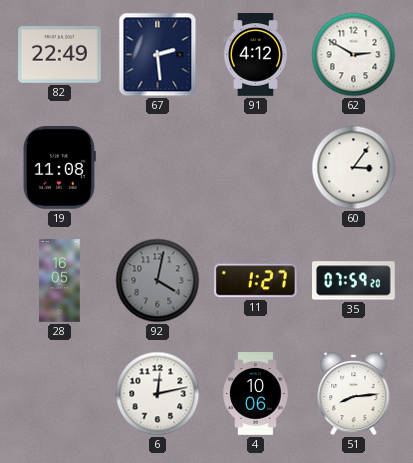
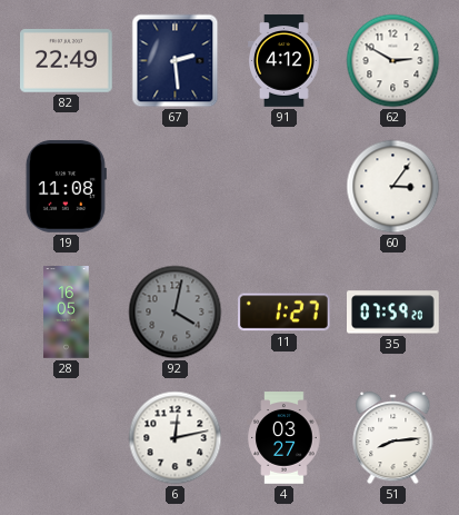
4: 10:06 -> 03:27
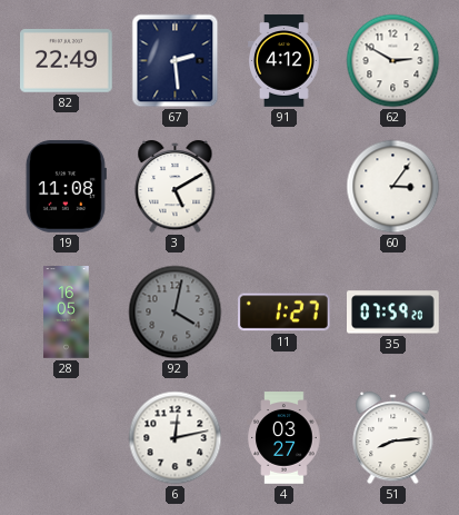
3: none -> 5:10
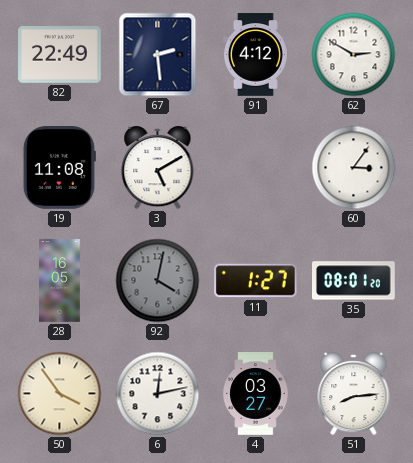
35: 07:59 -> 08:01
50: none -> 3:54
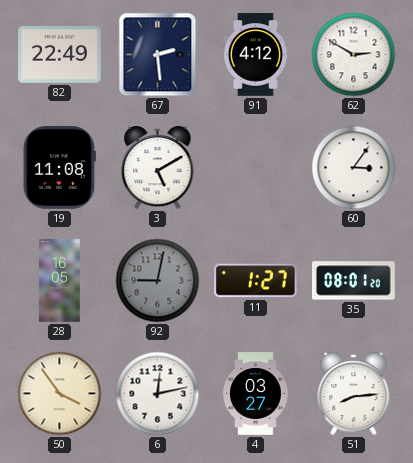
92: 4:02 -> 9:02
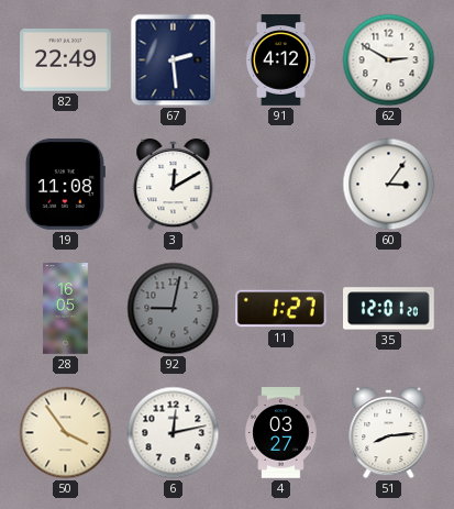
3: 5:10 -> 12:10
35: 08:01 -> 12:01
